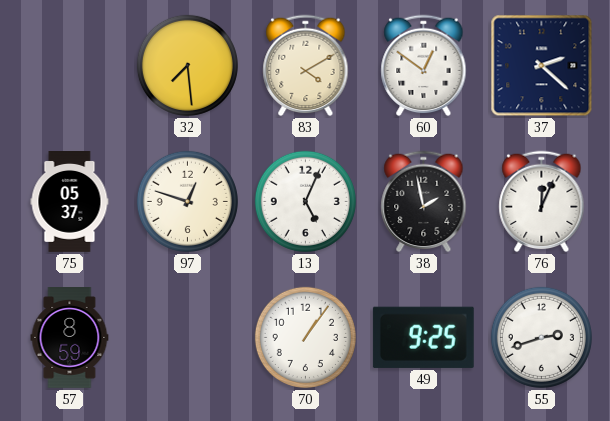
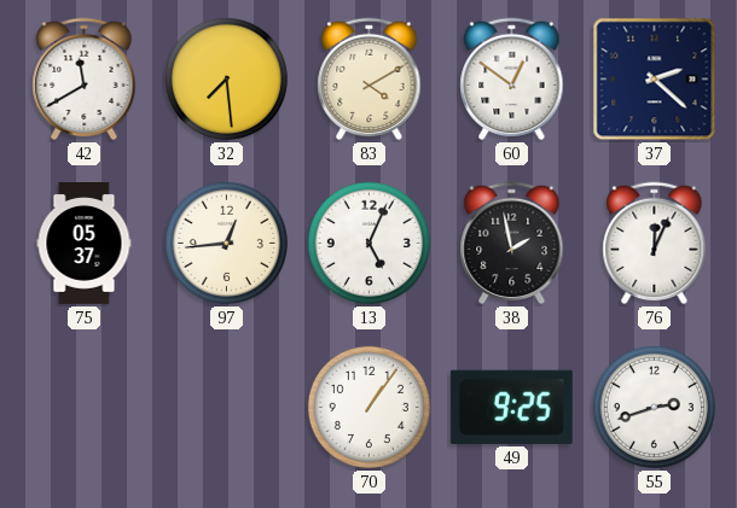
42: none -> 11:40
97: 12:48 -> 12:44
57: 8:59 -> none
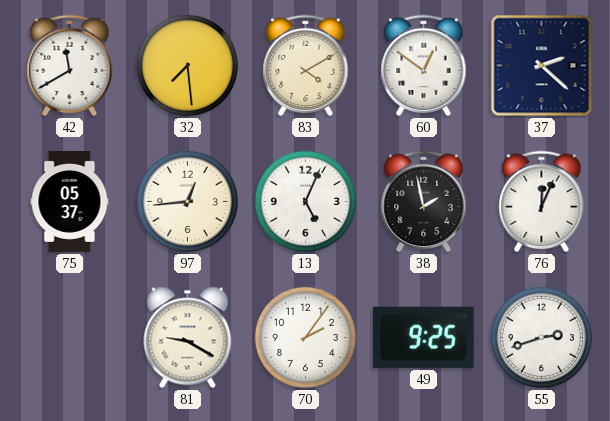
81: none -> 9:20
70: 1:06 -> 2:06
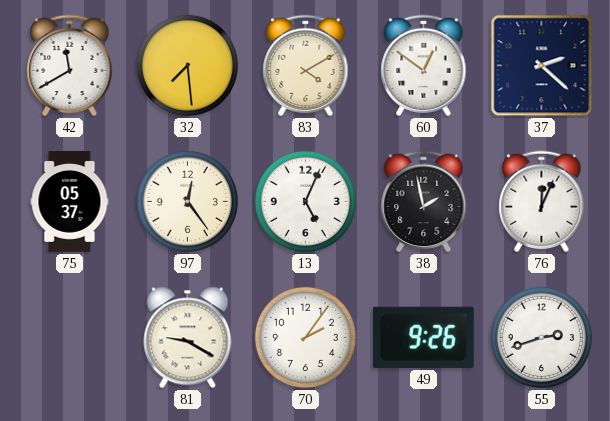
97: 12:44 -> 12:24
49: 9:25 -> 9:26
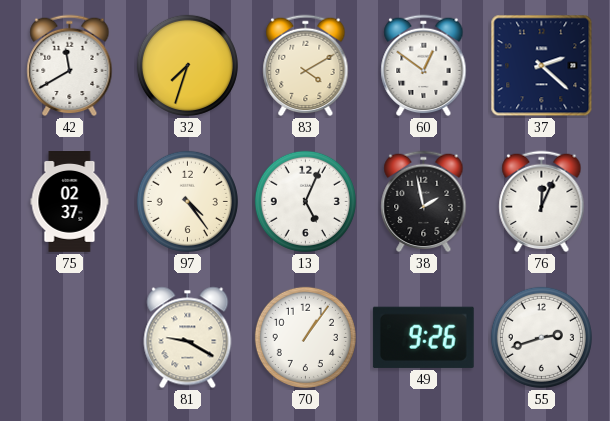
32: 7:29 -> 7:33
75: 05:37 -> 02:37
97: 12:24 -> 4:24
70: 2:06 -> 1:06
